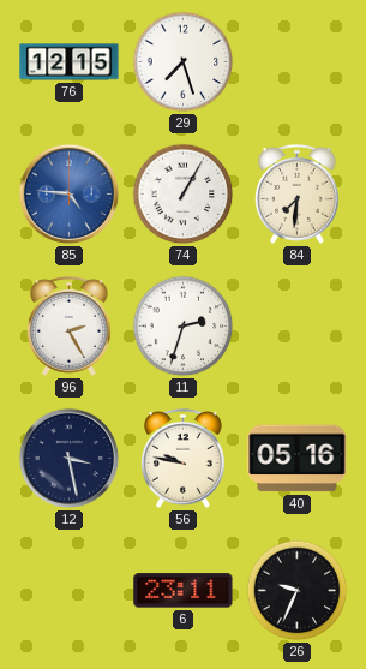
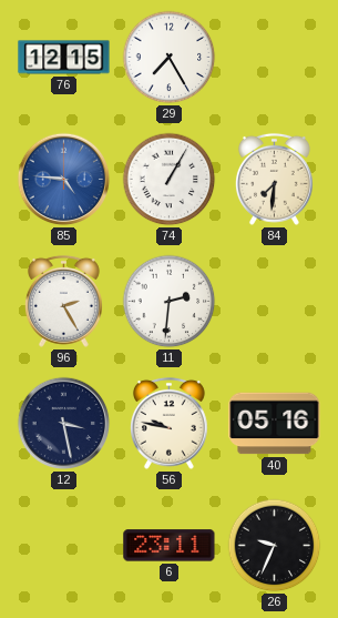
29: 7:27 -> 7:25
11: 2:33 -> 2:31
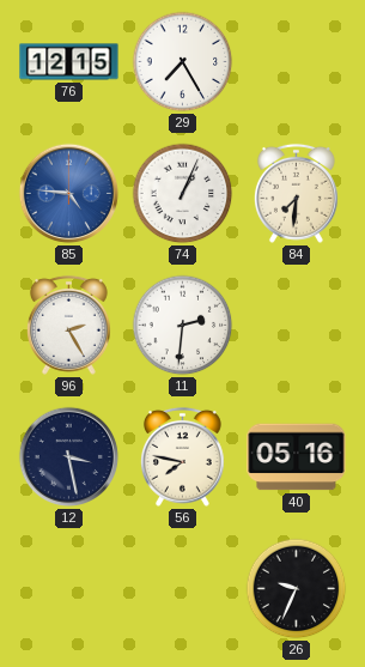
74: 1:05 -> 1:04
56: 9:47 -> 7:47
6: 23:11 -> none
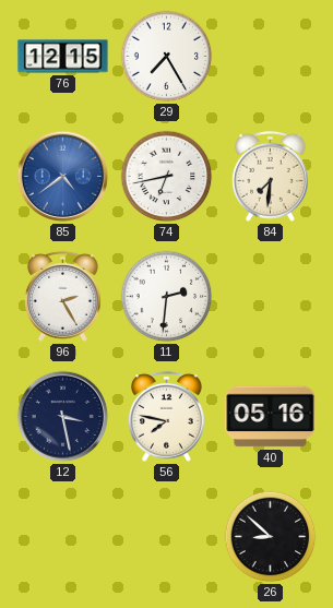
85: 4:46 -> 4:39
74: 1:04 -> 6:43
26: 9:34 -> 8:52
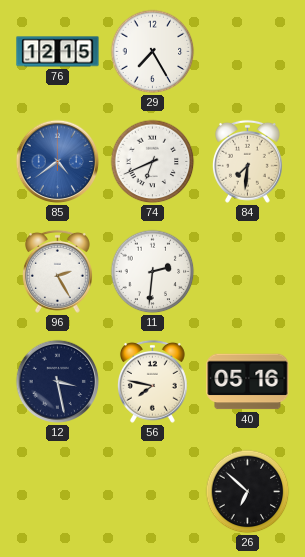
74: 6:43 -> 6:41
26: 8:52 -> 6:52
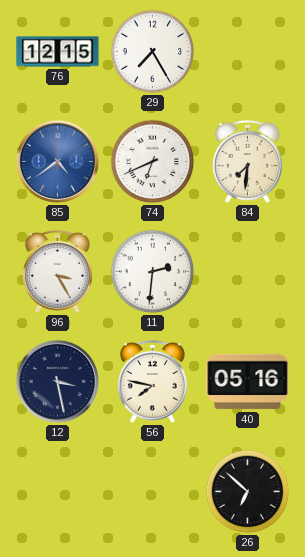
96: 2:25 -> 3:25
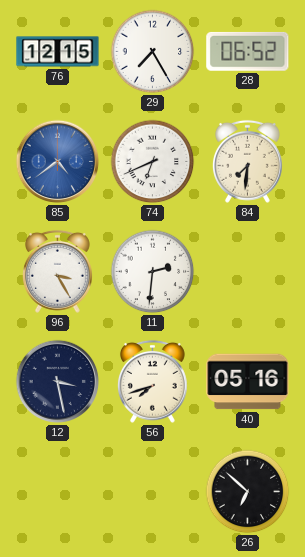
28: none -> 06:52
56: 7:47 -> 7:42
